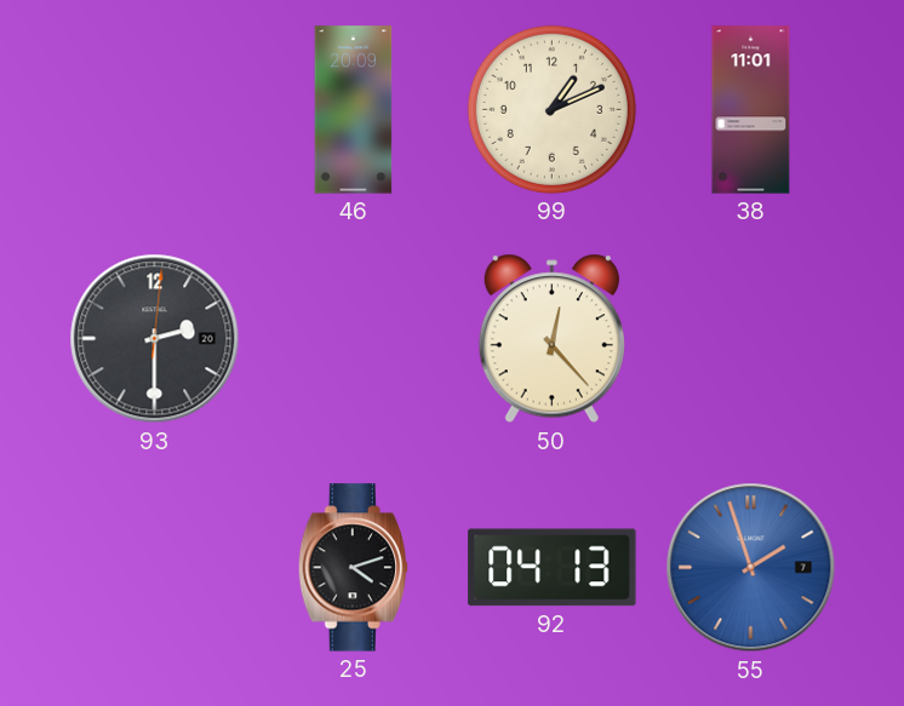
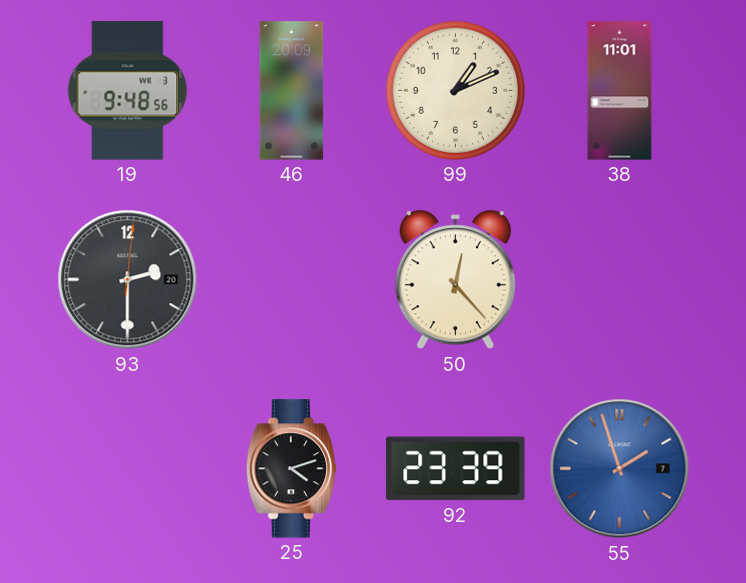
19: none -> 9:48
92: 04:13 -> 23:39
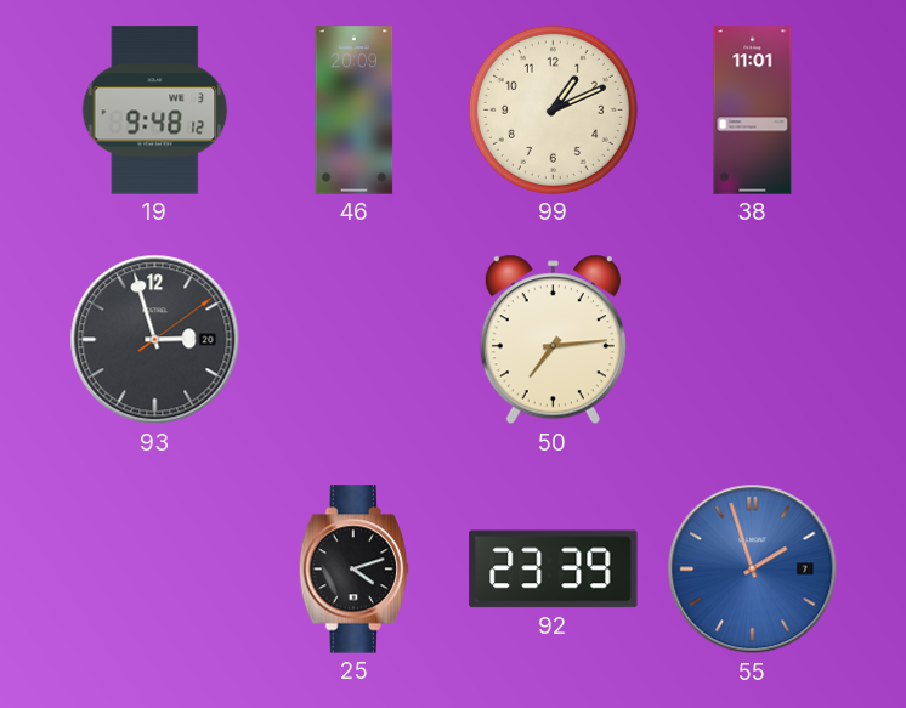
19: 9:48:56 -> 9:48:12
93: 2:30 -> 2:57
50: 12:23 -> 7:14
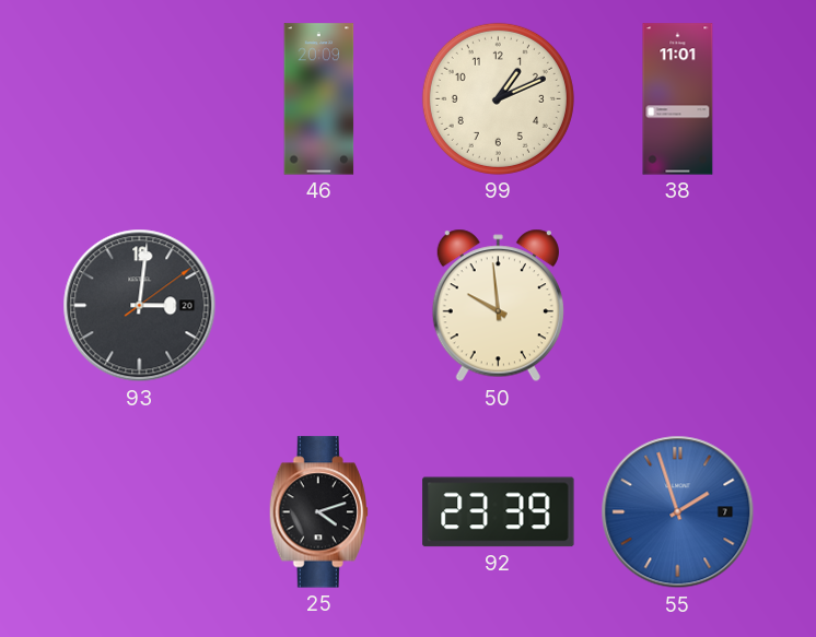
19: 9:48 -> none
93: 2:57 -> 3:01
50: 7:14 -> 9:59
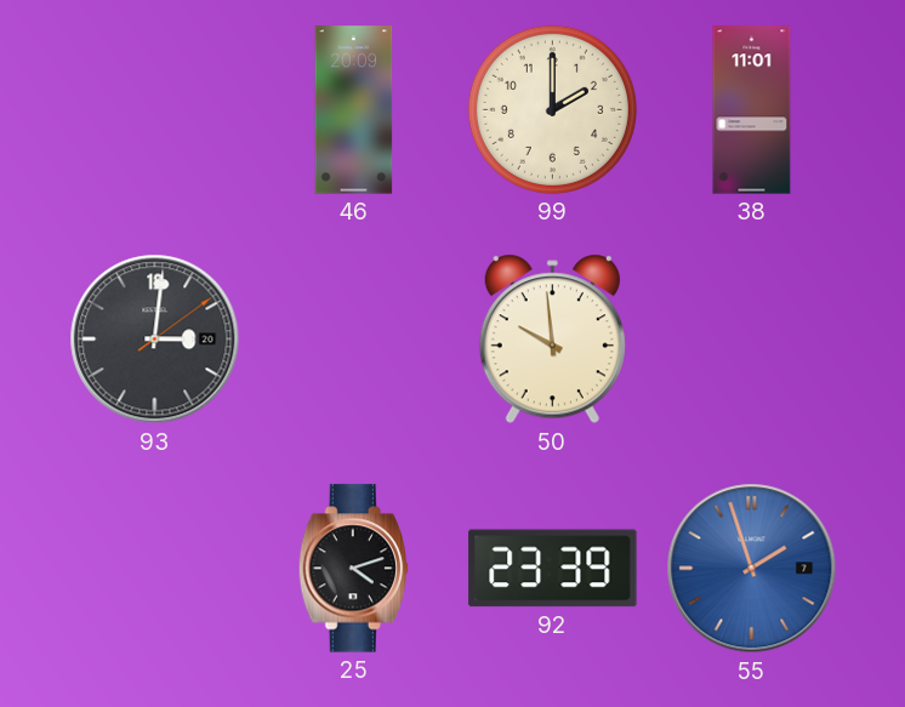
99: 1:11 -> 2:00
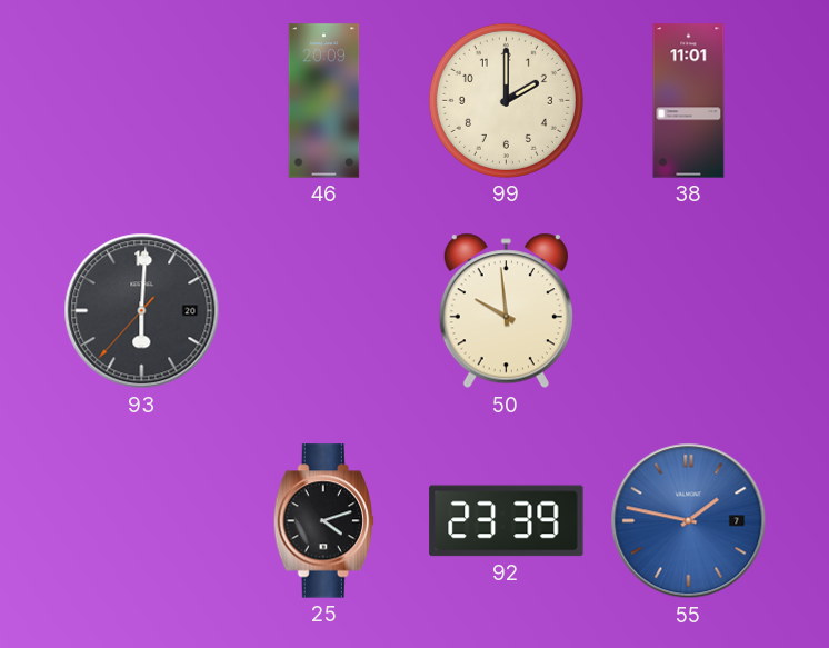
93: 3:01 -> 6:00
55: 1:57 -> 1:47
